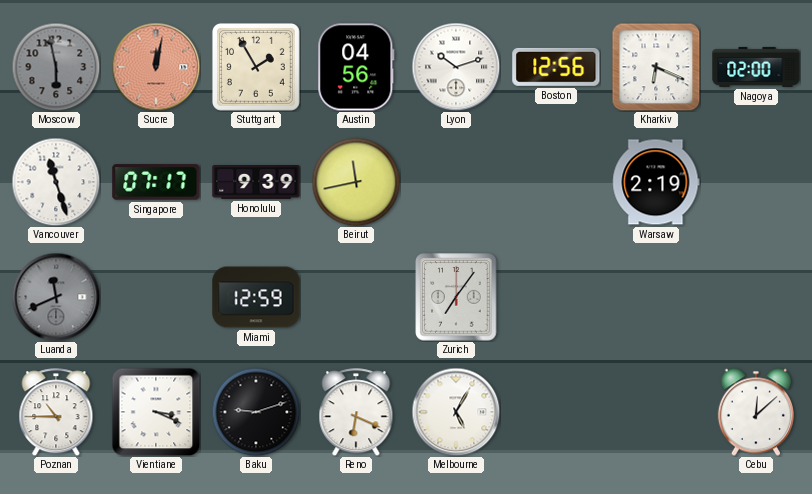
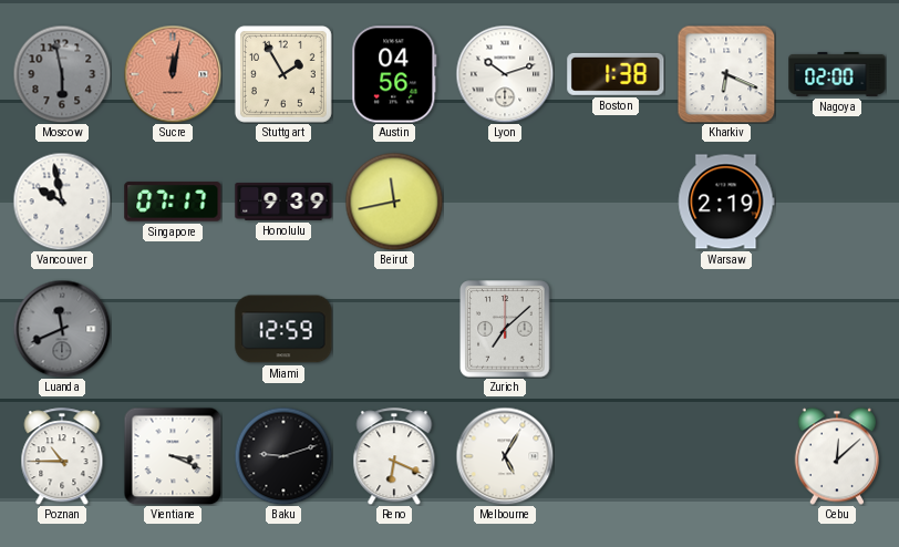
Boston: 12:56 -> 1:38
Vancouver: 11:27 -> 9:58
Zurich: 7:06 -> 7:08
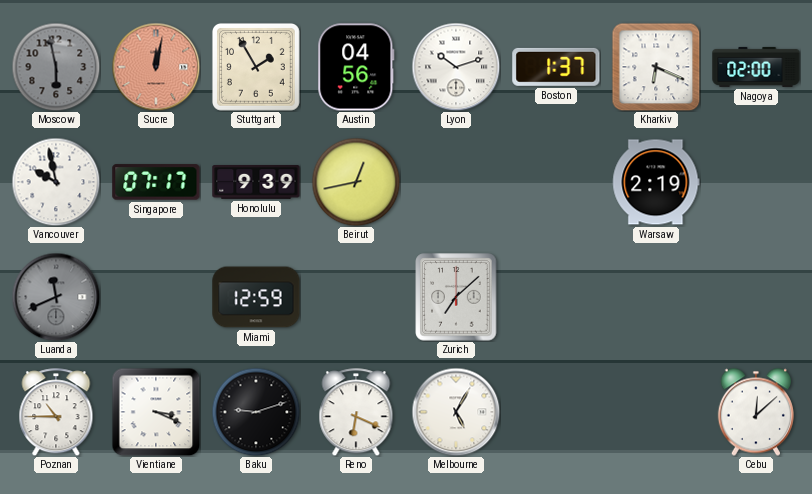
Boston: 1:38 -> 1:37
Beirut: 11:43 -> 12:43
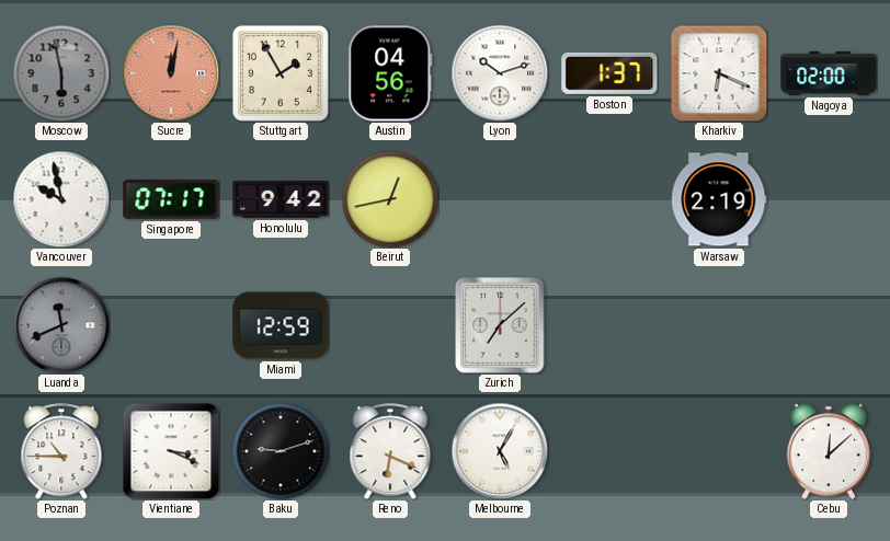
Honolulu: 9:39 -> 9:42
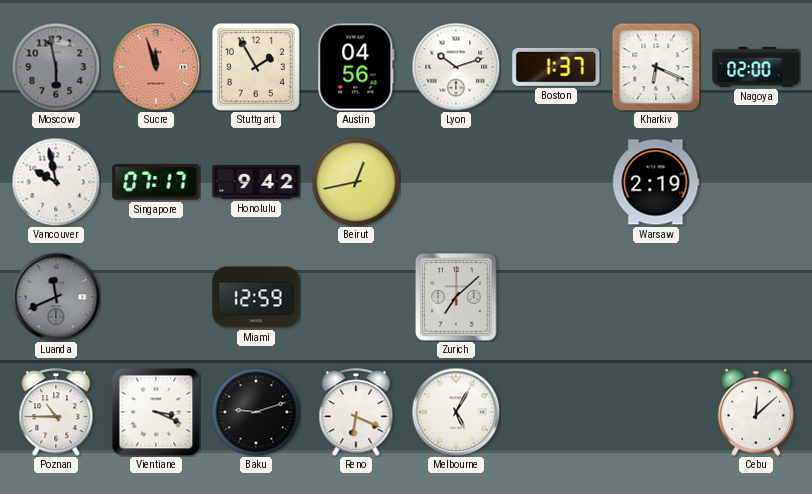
Sucre: 12:02 -> 11:57
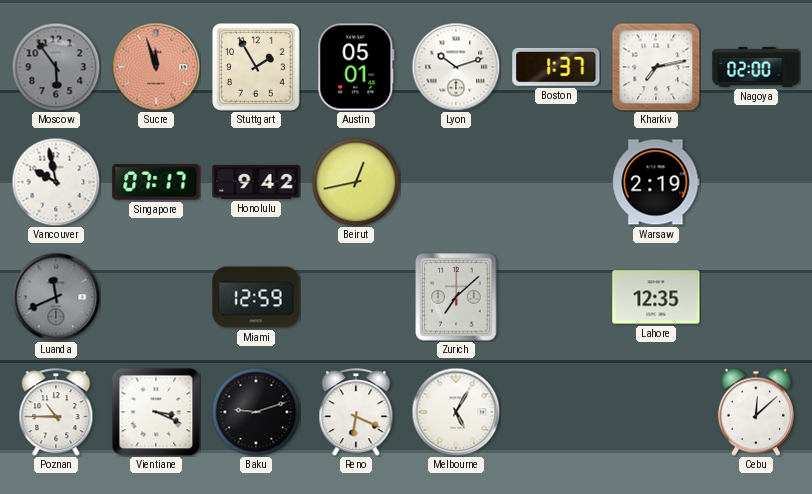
Moscow: 5:58 -> 5:54
Austin: 04:56 -> 05:01
Kharkiv: 6:19 -> 7:13
Lahore: none -> 12:35
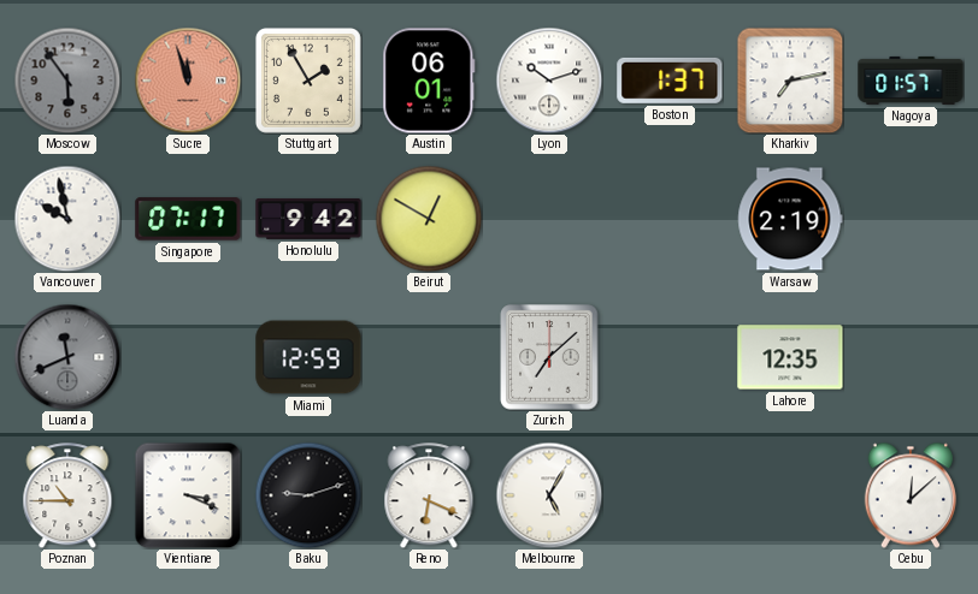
Austin: 05:01 -> 06:01
Nagoya: 02:00 -> 01:57
Beirut: 12:43 -> 12:50
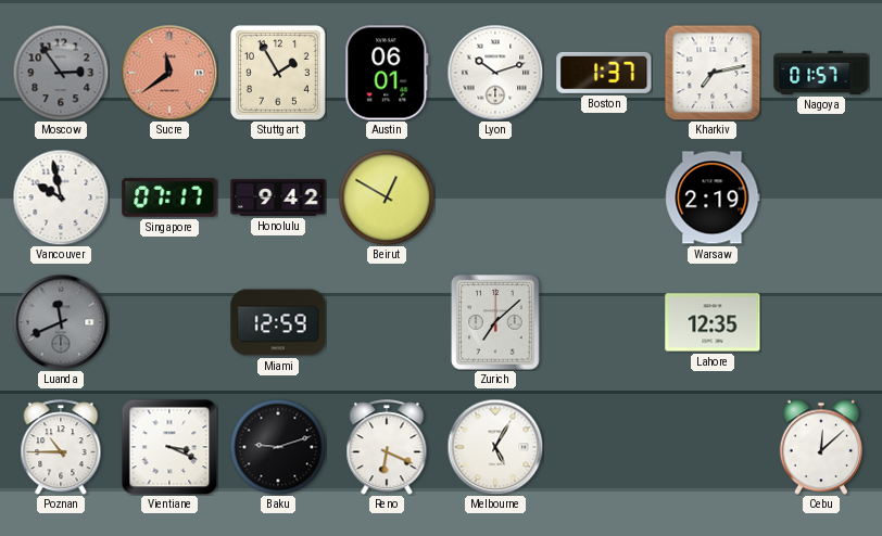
Moscow: 5:54 -> 2:54
Sucre: 11:57 -> 11:39
